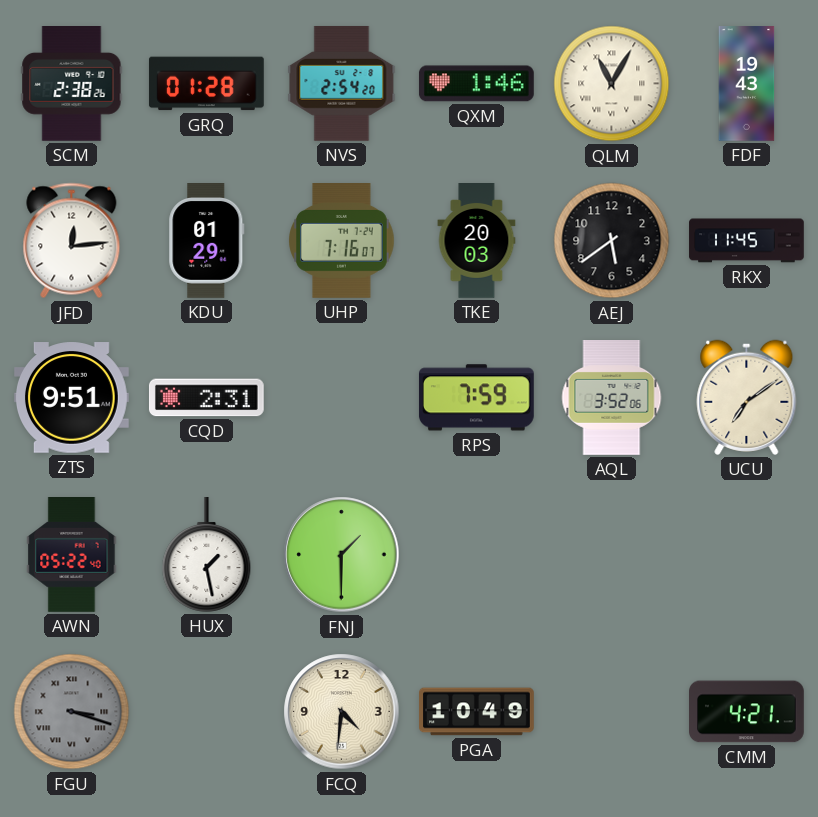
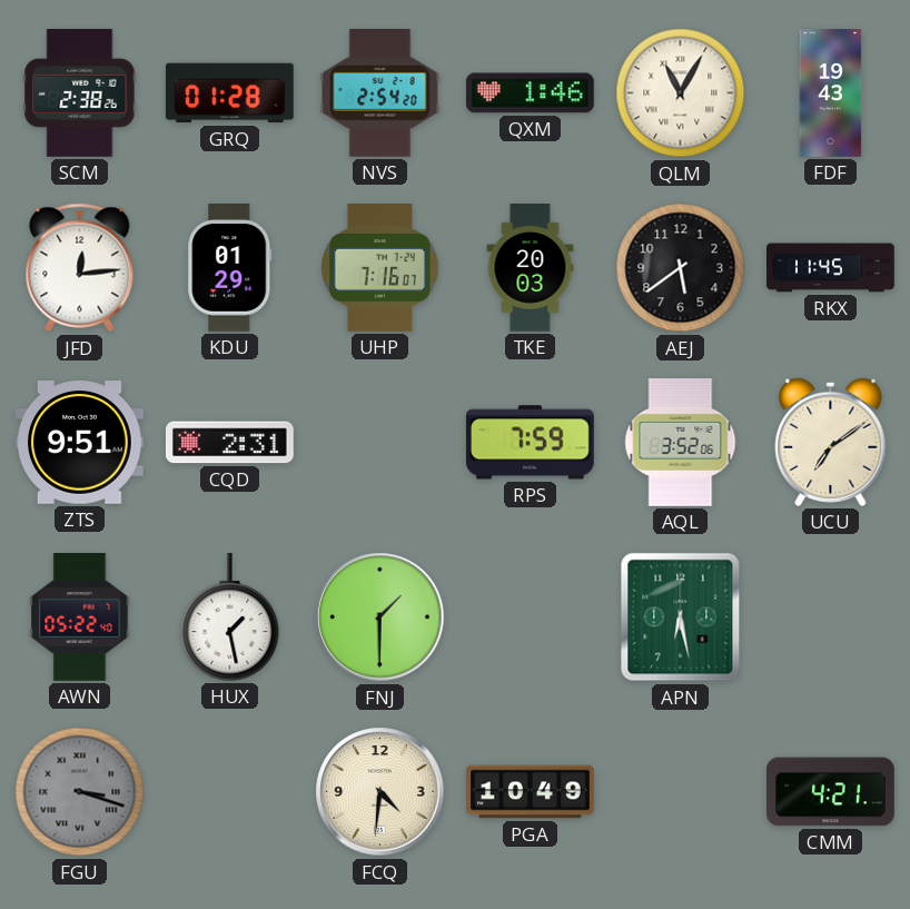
APN: none -> 6:28
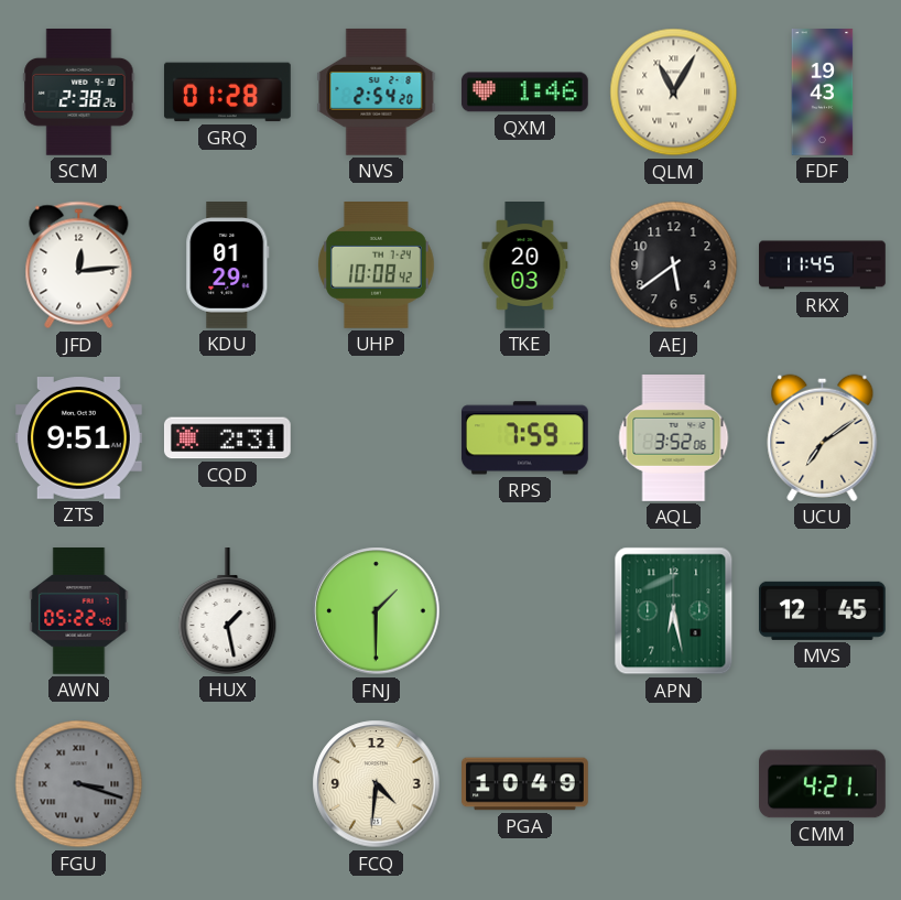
UHP: 7:16 -> 10:08
MVS: none -> 12:45
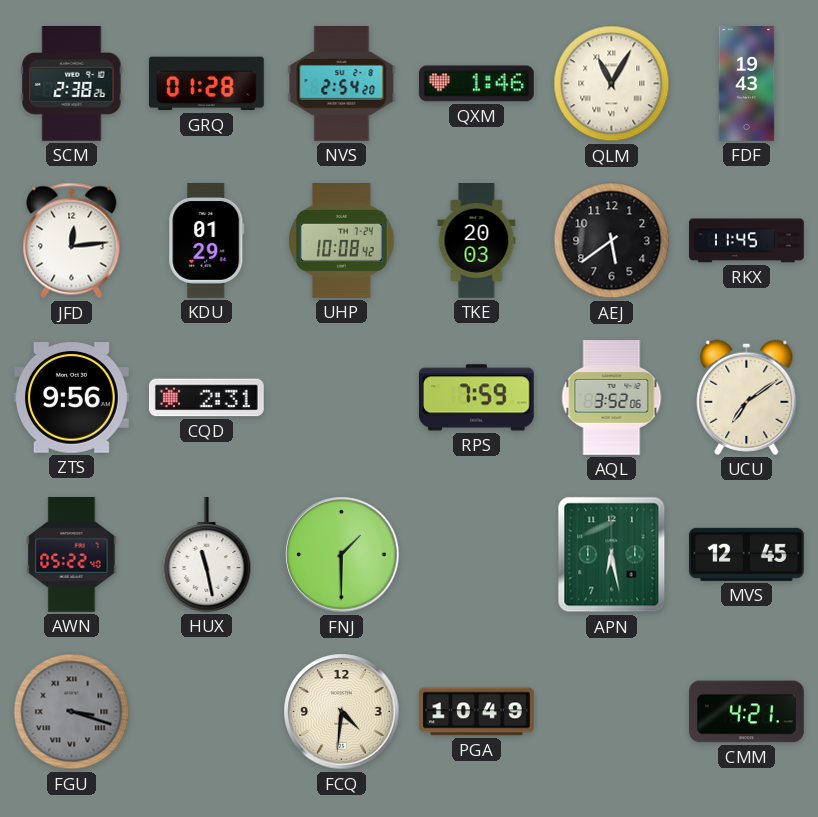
ZTS: 9:51 -> 9:56
HUX: 1:28 -> 11:28
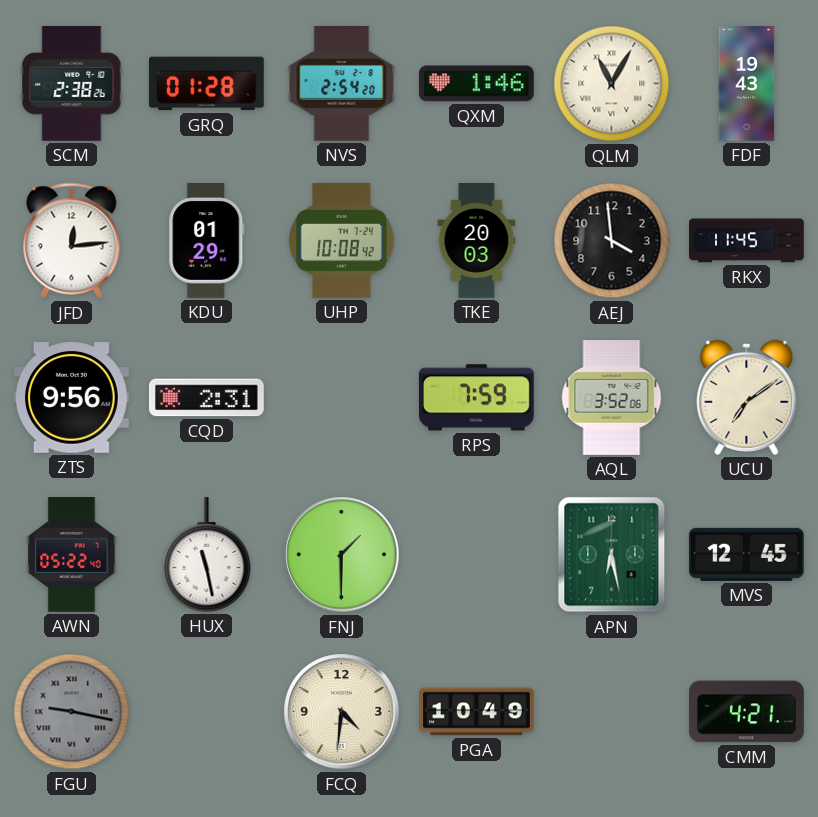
AEJ: 5:39 -> 3:59
FGU: 3:18 -> 9:17
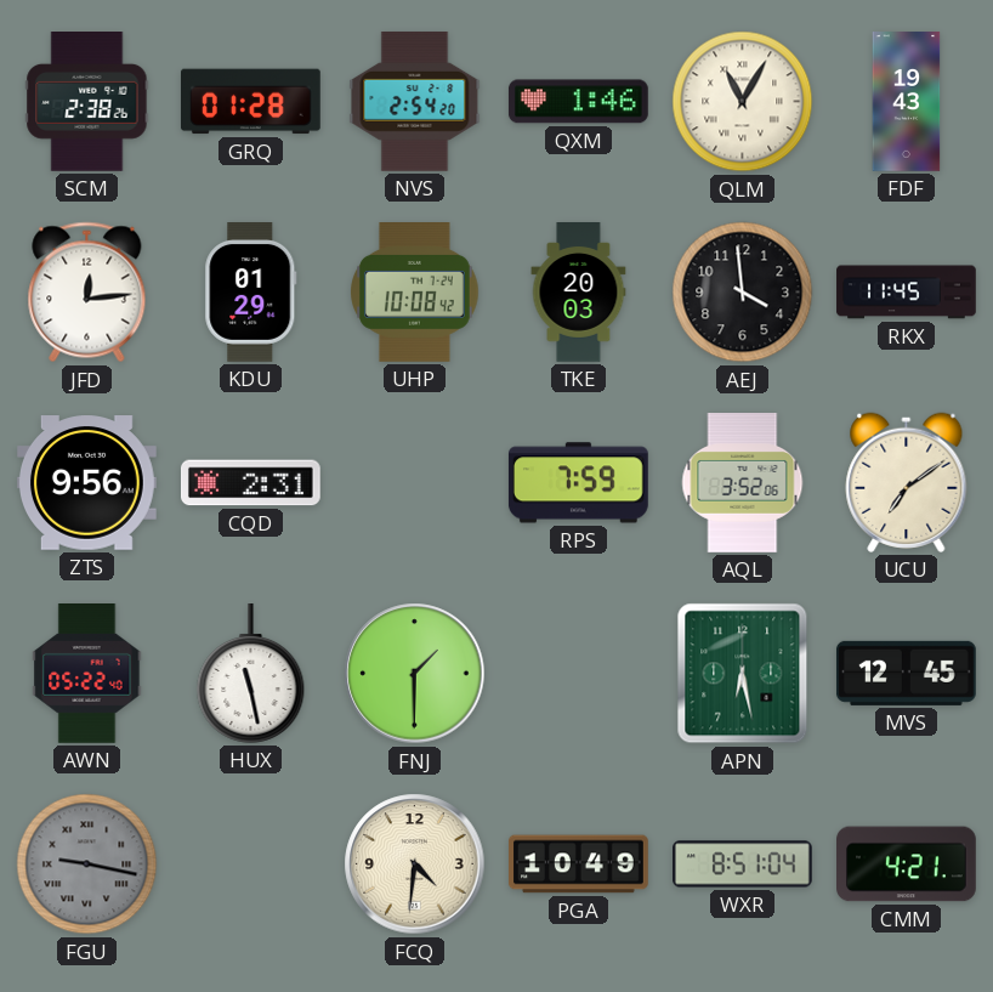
WXR: none -> 8:51
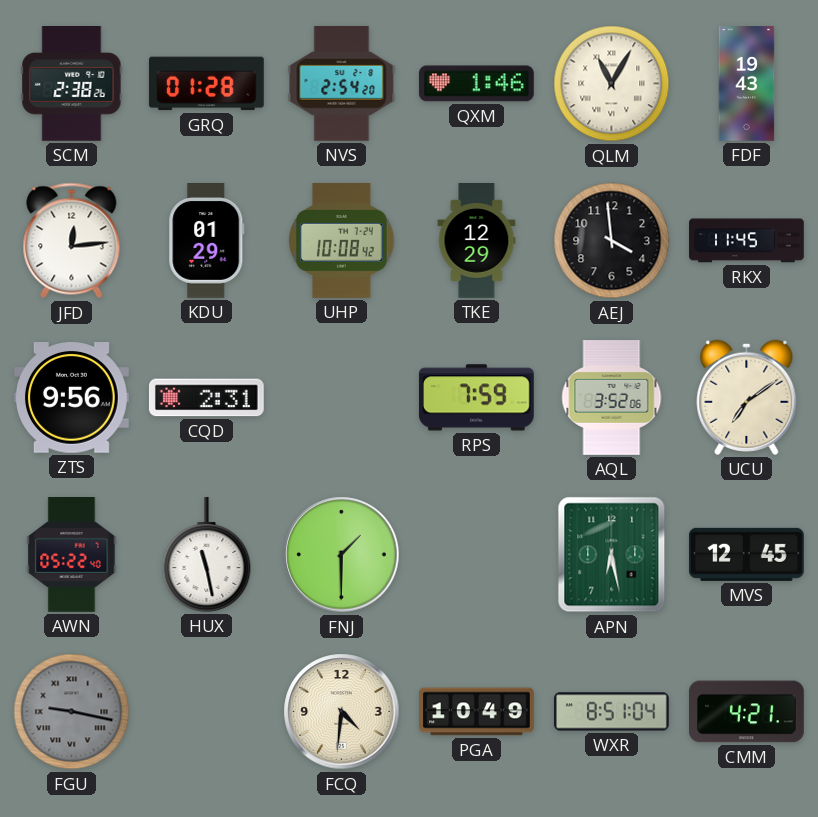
TKE: 20:03 -> 12:29
